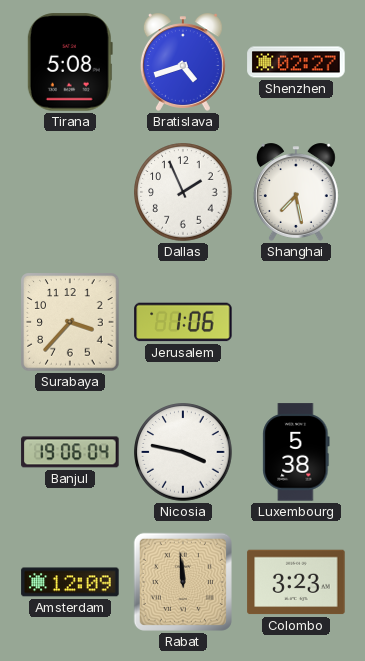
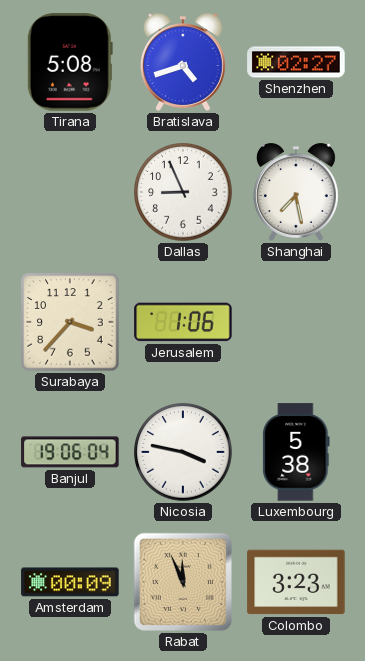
Dallas: 1:56 -> 8:56
Amsterdam: 12:09 -> 00:09
Rabat: 11:59 -> 11:56
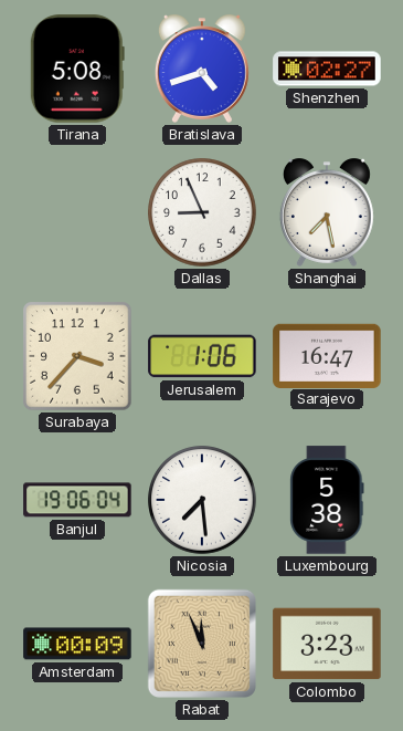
Sarajevo: none -> 16:47
Nicosia: 3:47 -> 7:29
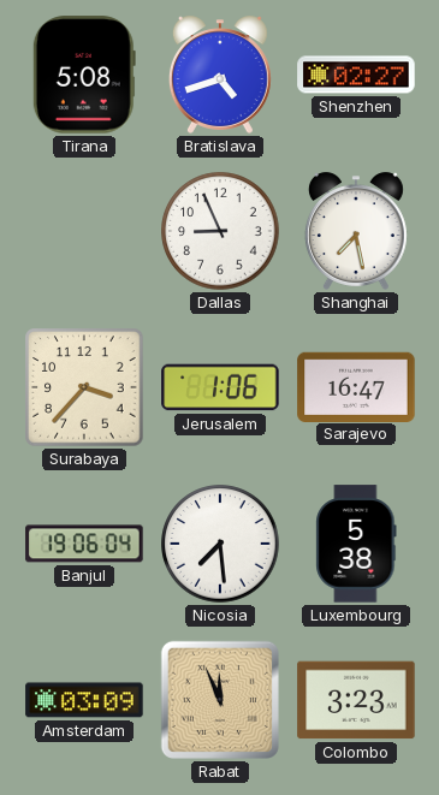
Amsterdam: 00:09 -> 03:09
